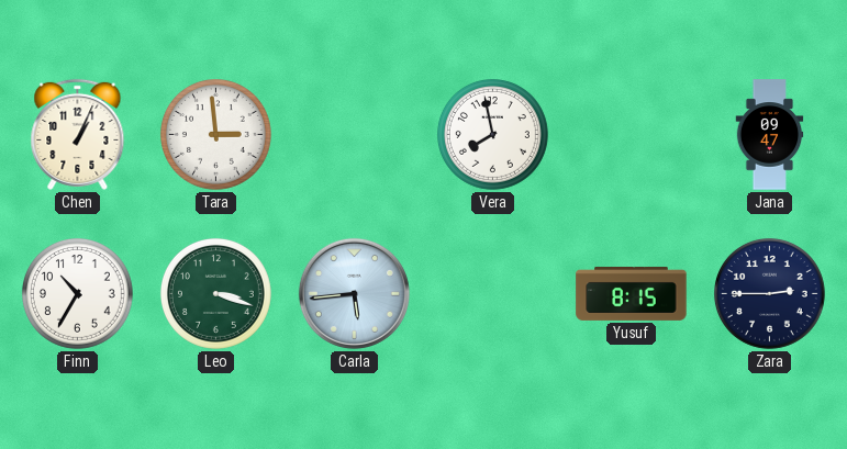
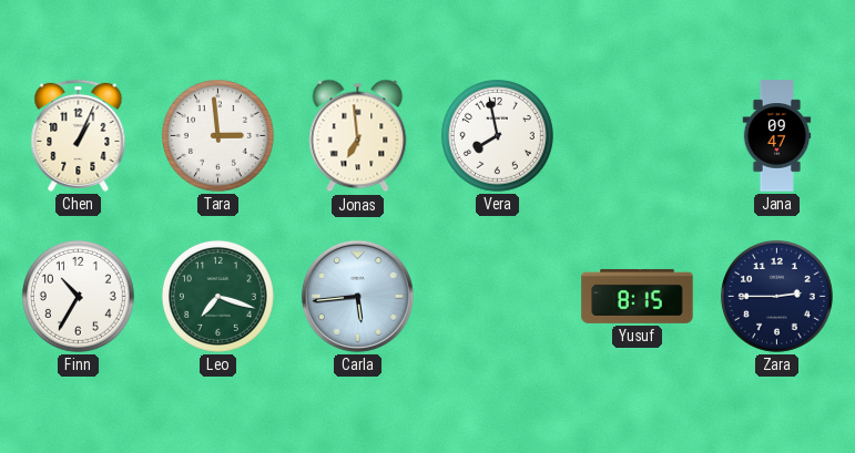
Jonas: none -> 6:59
Leo: 3:18 -> 7:18
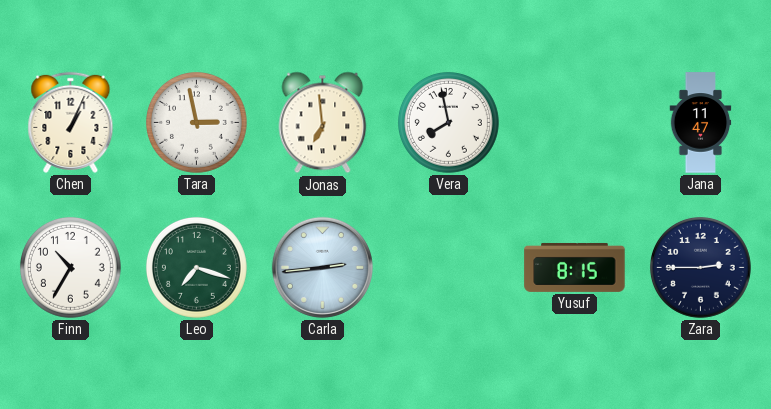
Tara: 2:59 -> 2:58
Jana: 09:47 -> 11:47
Carla: 5:44 -> 2:44
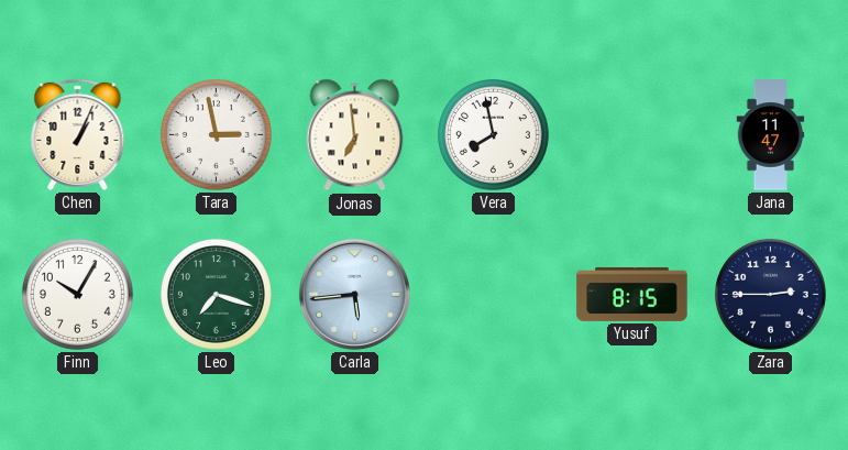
Finn: 10:35 -> 10:05
Carla: 2:44 -> 5:44
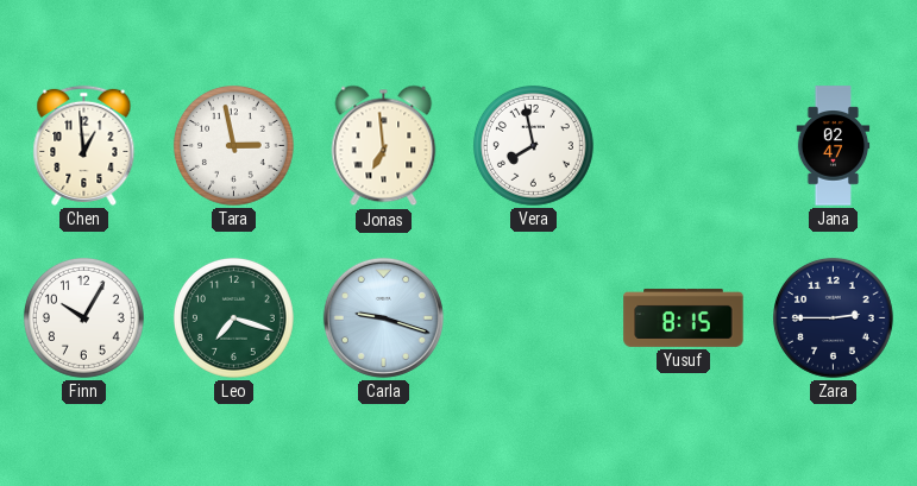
Chen: 1:04 -> 12:59
Jana: 11:47 -> 02:47
Carla: 5:44 -> 9:18
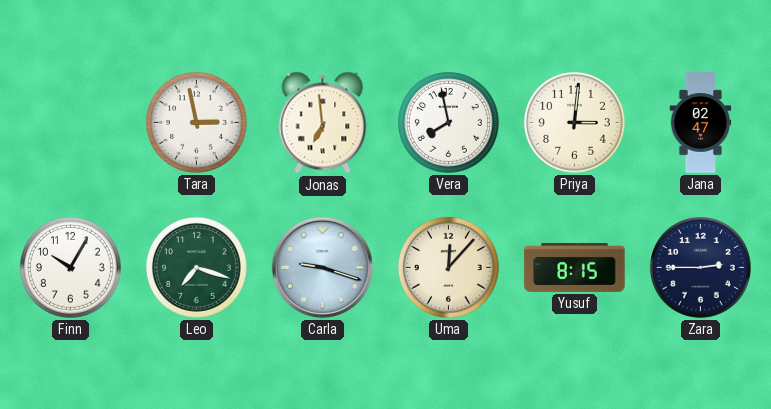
Chen: 12:59 -> none
Priya: none -> 3:01
Uma: none -> 12:07
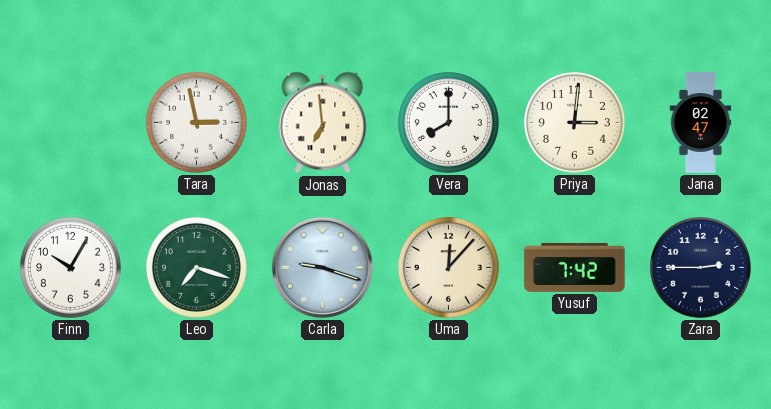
Vera: 7:58 -> 8:00
Yusuf: 8:15 -> 7:42
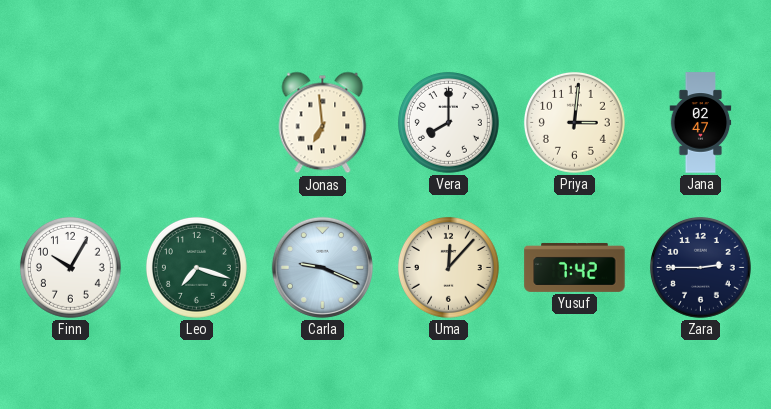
Tara: 2:58 -> none
Carla: 9:18 -> 9:19
